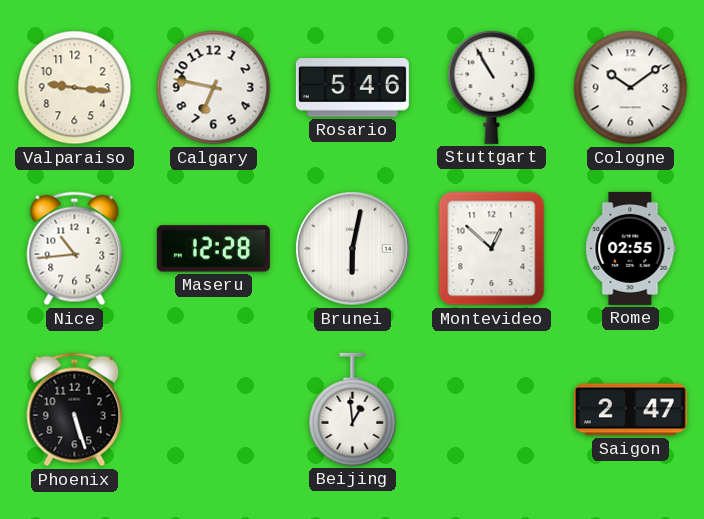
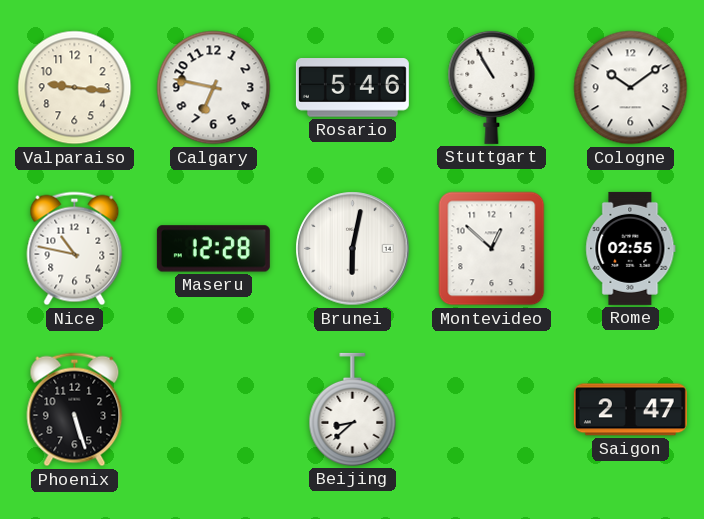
Nice: 10:44 -> 10:47
Beijing: 12:59 -> 8:38
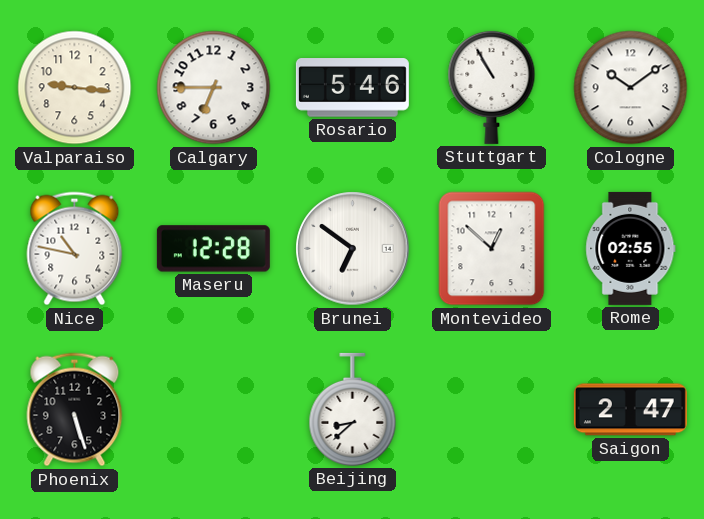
Calgary: 6:47 -> 6:45
Brunei: 6:02 -> 6:51
